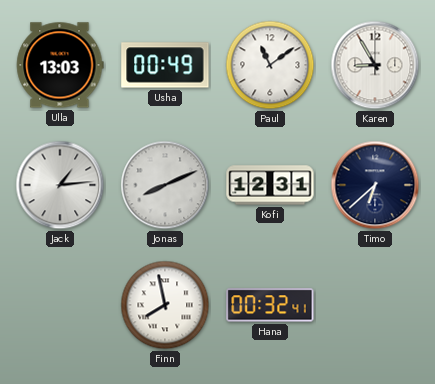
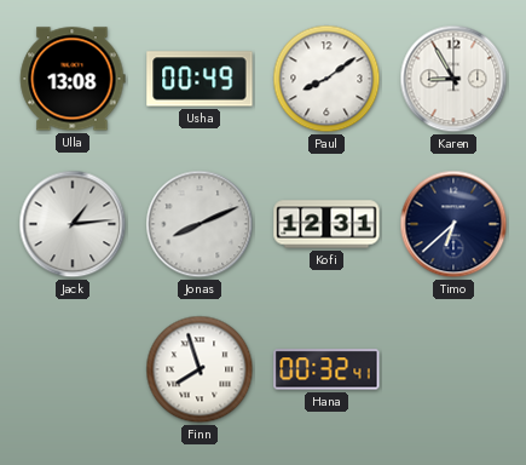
Ulla: 13:03 -> 13:08
Paul: 11:09 -> 8:09
Finn: 7:58 -> 7:57
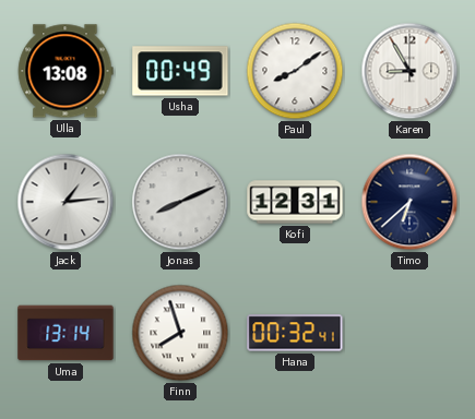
Uma: none -> 13:14
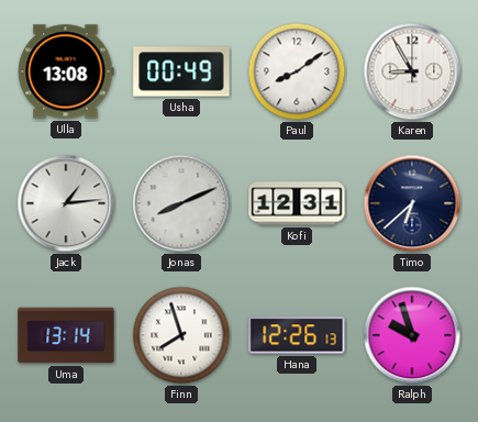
Hana: 00:32 -> 12:26
Ralph: none -> 9:57
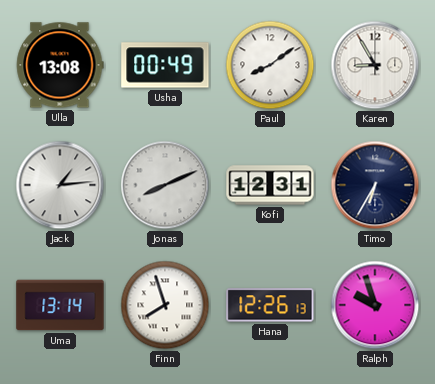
Timo: 6:38 -> 6:35
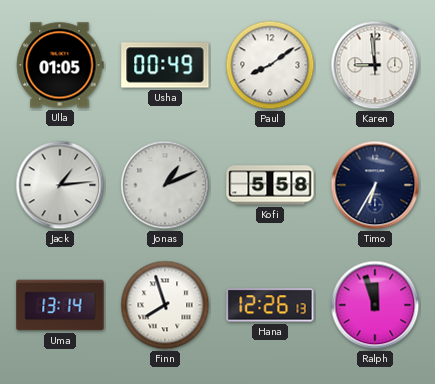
Ulla: 13:08 -> 01:05
Karen: 8:55 -> 8:59
Jonas: 8:11 -> 1:11
Kofi: 12:31 -> 5:58
Ralph: 9:57 -> 11:57
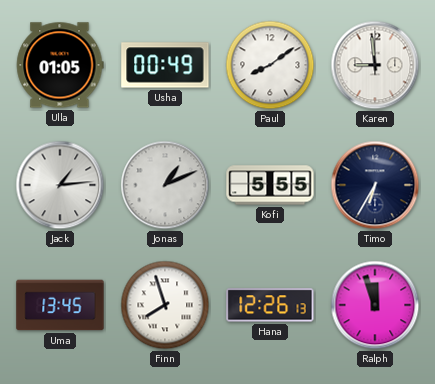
Kofi: 5:58 -> 5:55
Uma: 13:14 -> 13:45
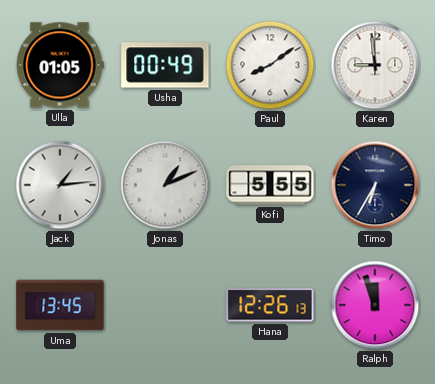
Finn: 7:57 -> none
